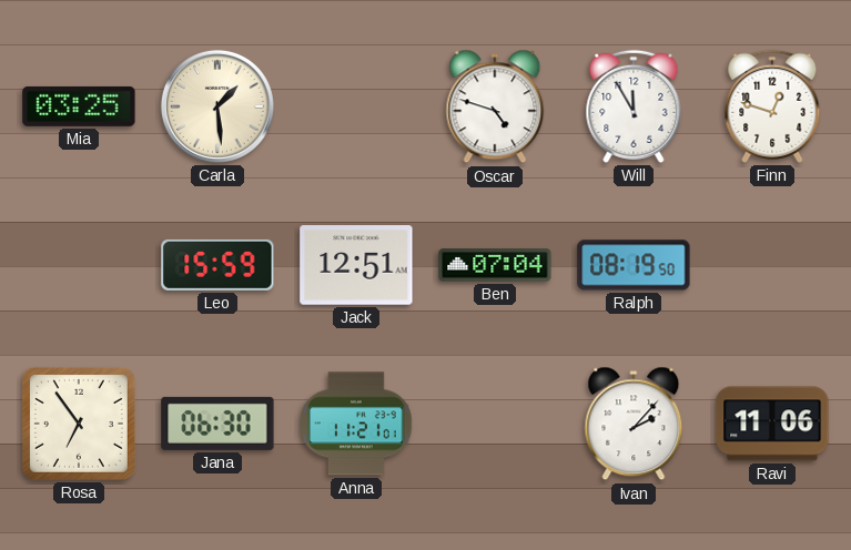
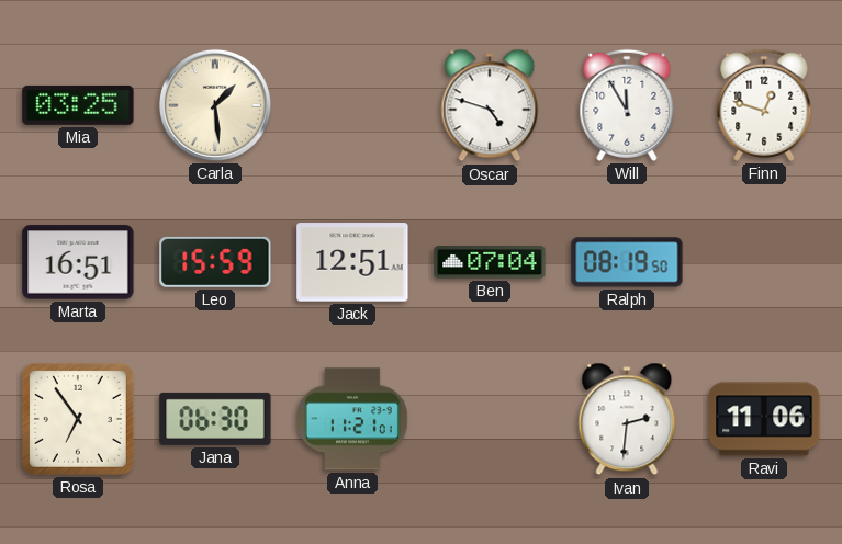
Marta: none -> 16:51
Ivan: 2:07 -> 2:31
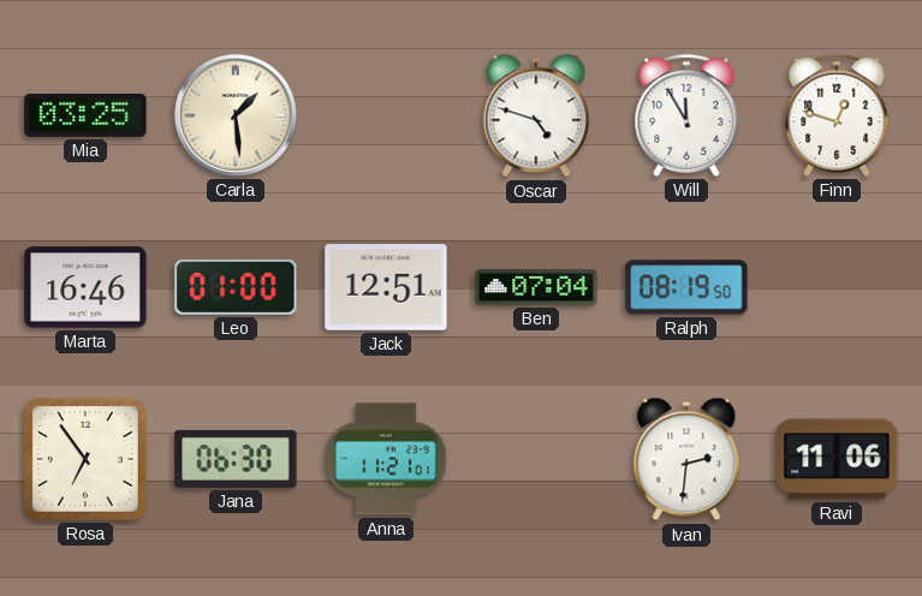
Marta: 16:51 -> 16:46
Leo: 15:59 -> 01:00
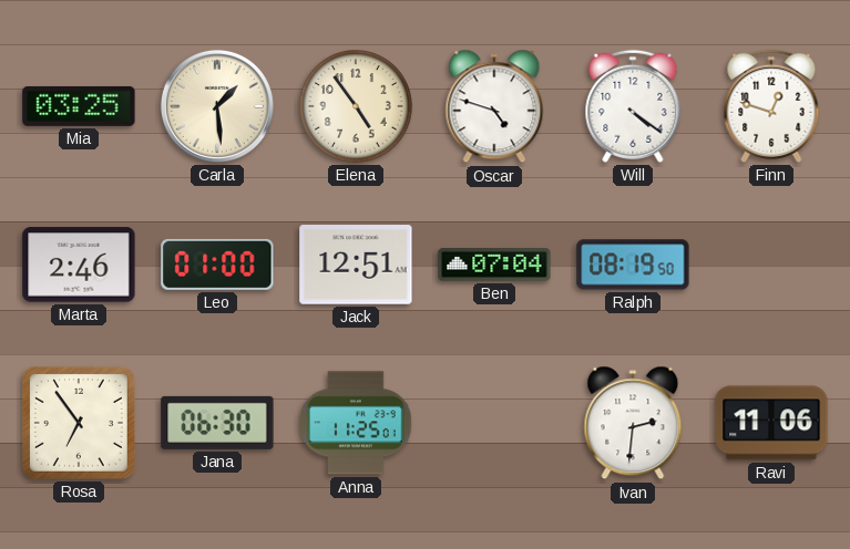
Elena: none -> 4:54
Will: 11:55 -> 4:21
Marta: 16:46 -> 2:46
Anna: 11:21 -> 11:25
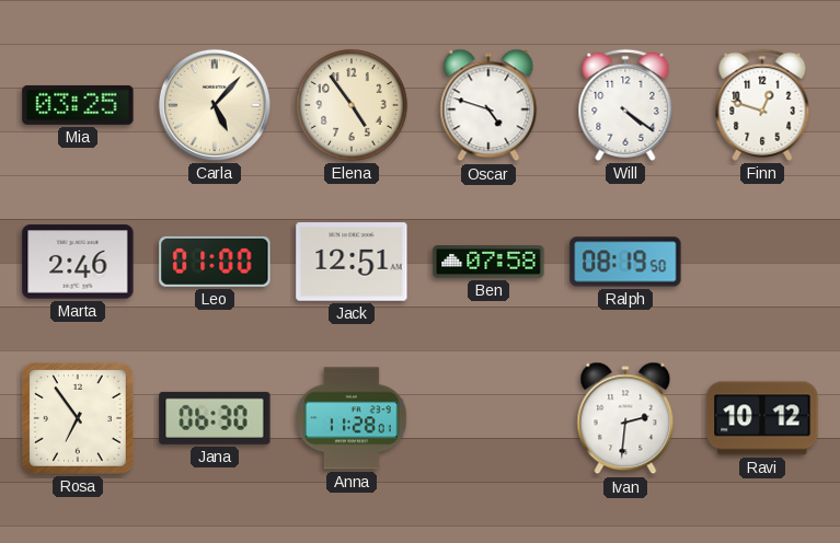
Carla: 1:29 -> 5:07
Ben: 07:04 -> 07:58
Anna: 11:25 -> 11:28
Ravi: 11:06 -> 10:12
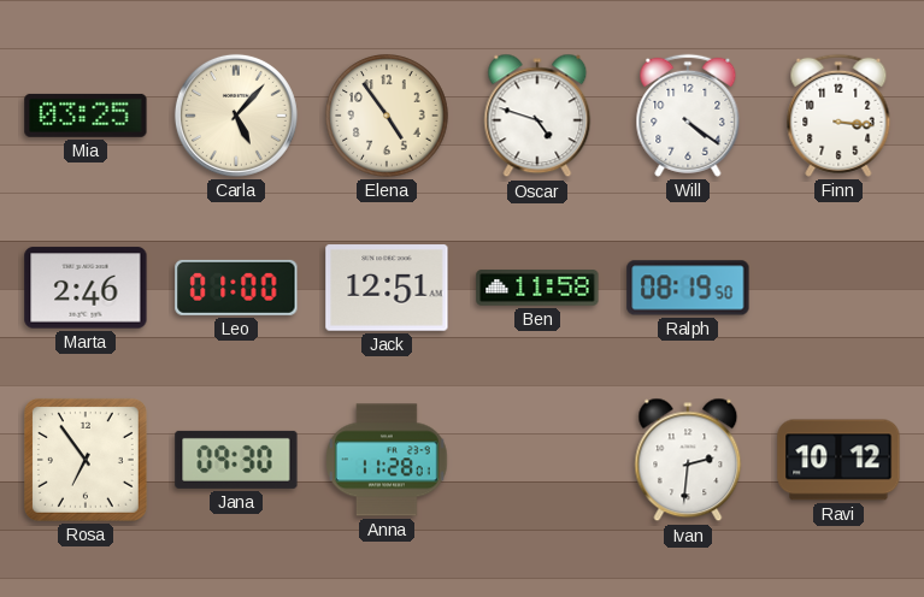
Finn: 12:48 -> 3:16
Ben: 07:58 -> 11:58
Jana: 06:30 -> 09:30
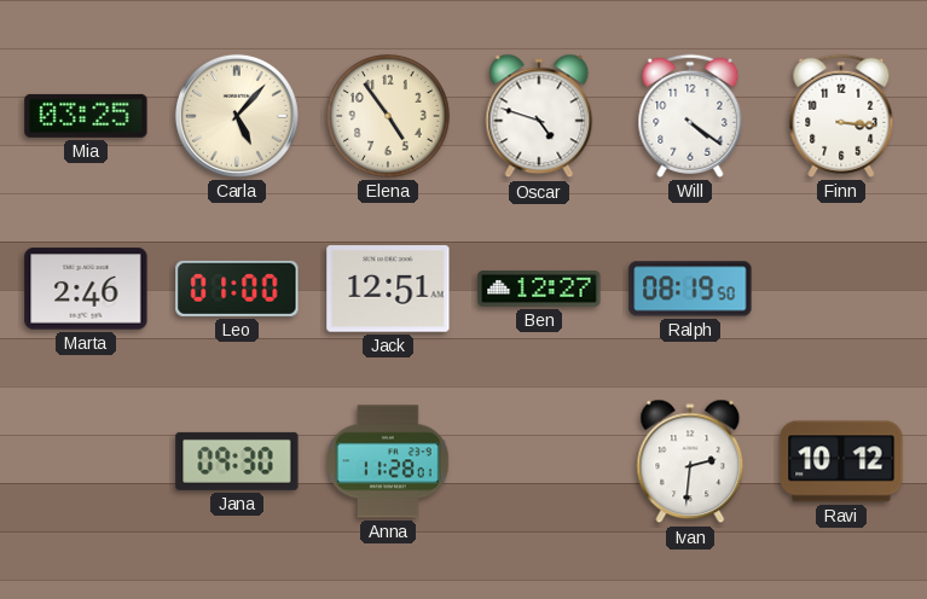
Ben: 11:58 -> 12:27
Rosa: 6:54 -> none
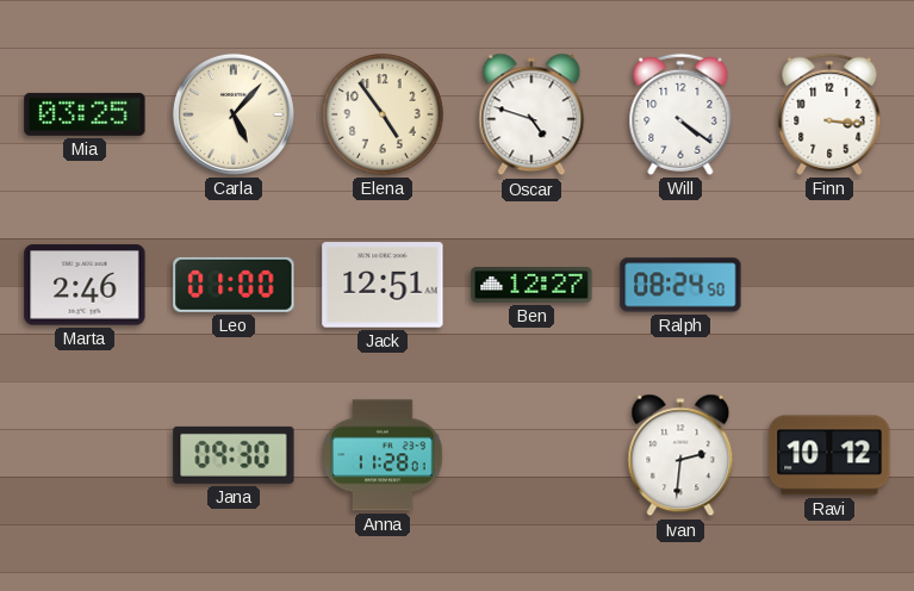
Ralph: 08:19 -> 08:24
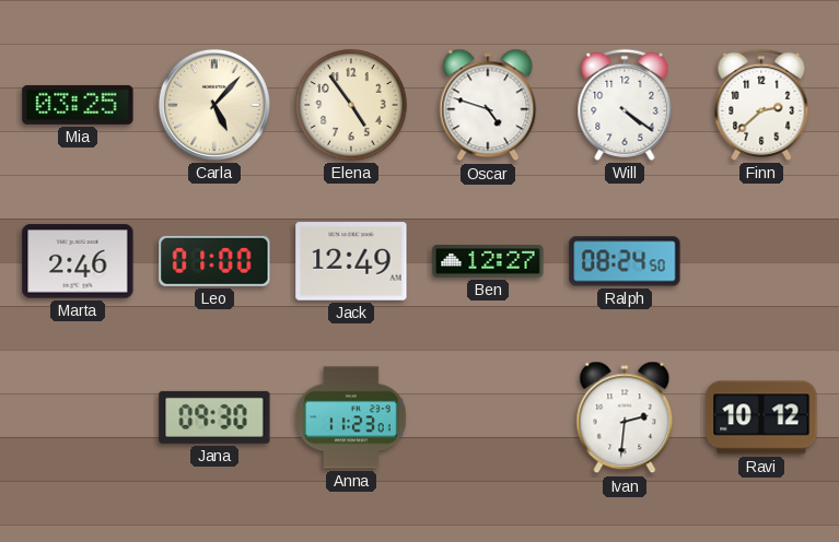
Finn: 3:16 -> 2:38
Jack: 12:51 -> 12:49
Anna: 11:28 -> 11:23
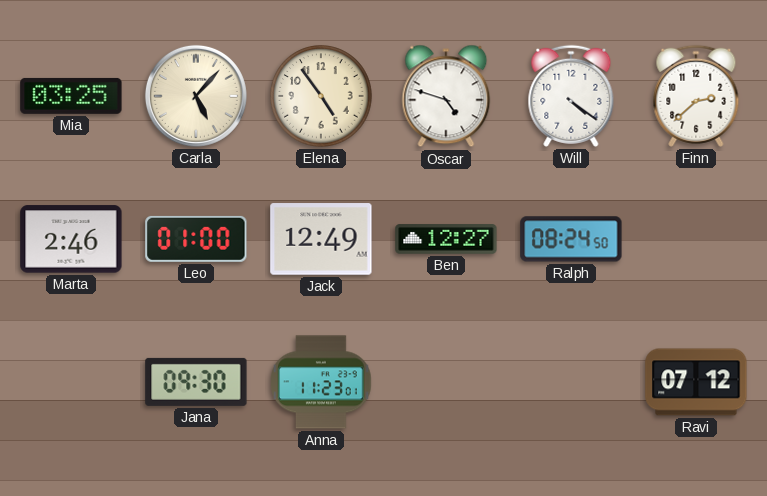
Ivan: 2:31 -> none
Ravi: 10:12 -> 07:12
